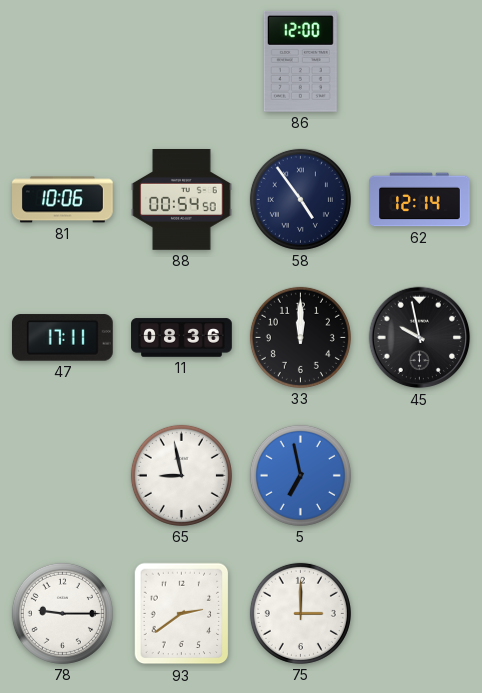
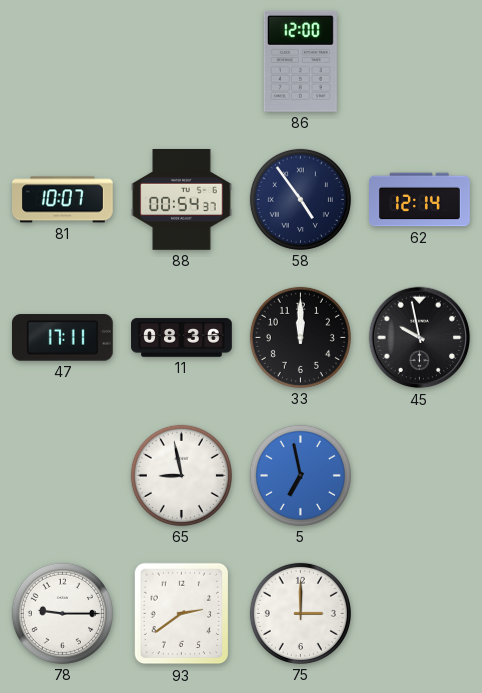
81: 10:06 -> 10:07
88: 00:54:50 -> 00:54:37
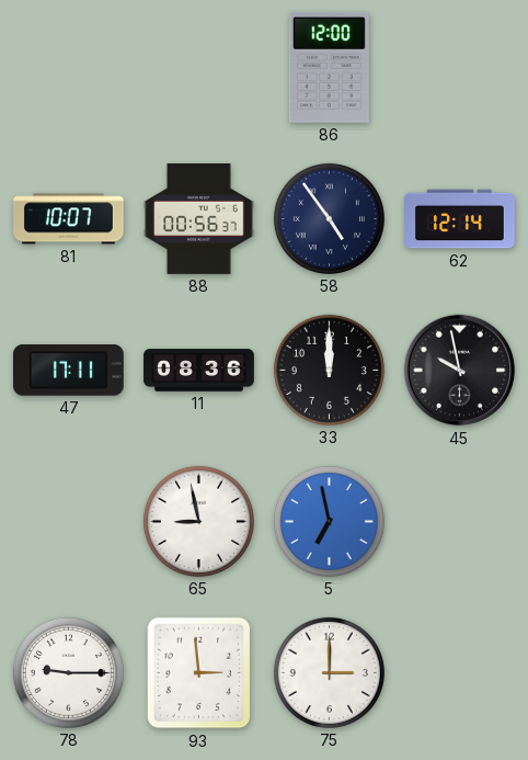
88: 00:54 -> 00:56
93: 2:39 -> 2:59
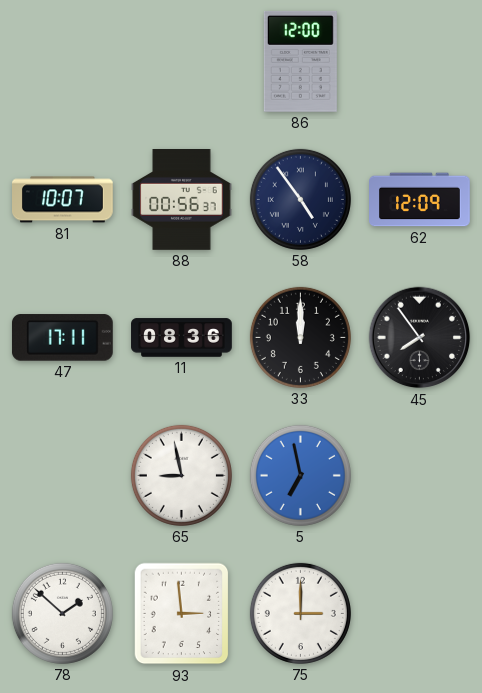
62: 12:14 -> 12:09
45: 9:58 -> 7:54
78: 9:15 -> 1:52
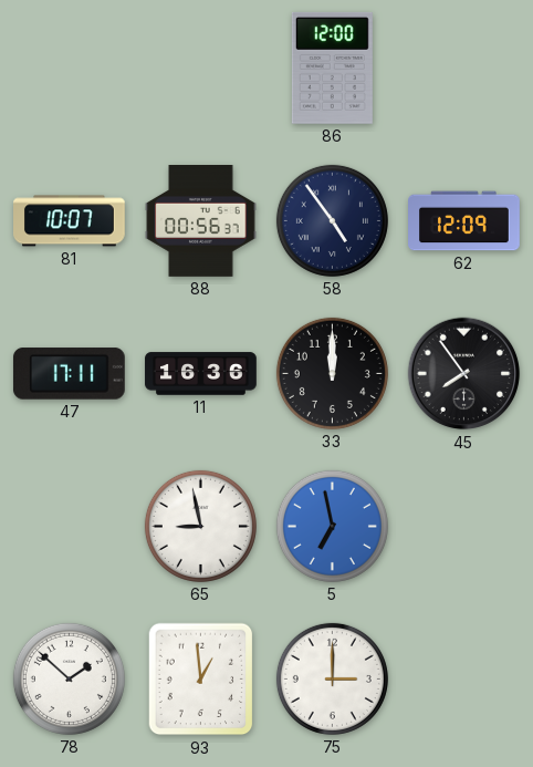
11: 08:36 -> 16:36
93: 2:59 -> 12:59
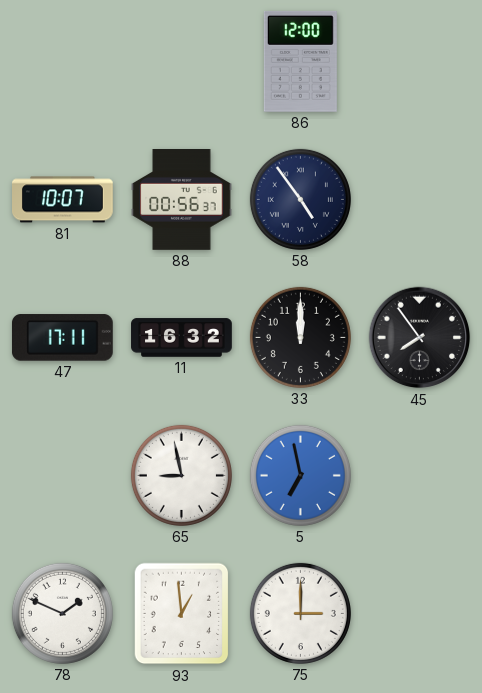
62: 12:09 -> none
11: 16:36 -> 16:32
78: 1:52 -> 1:49
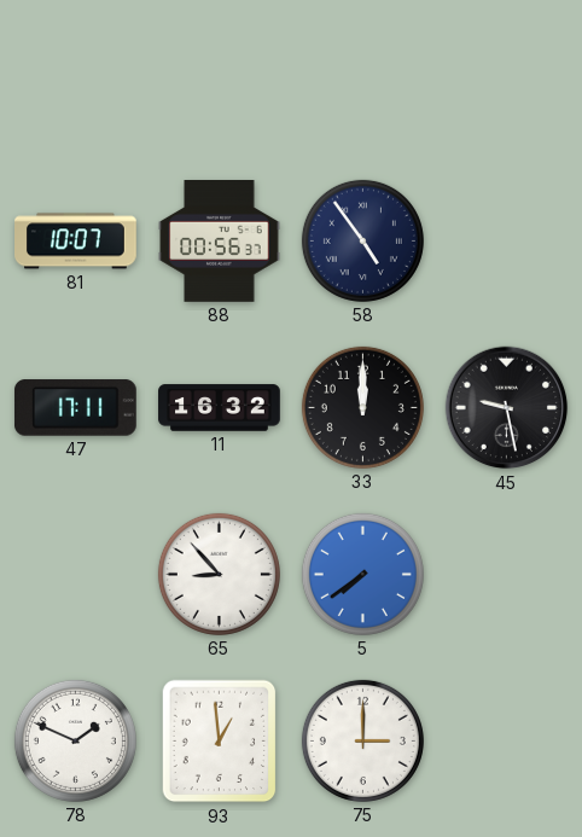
86: 12:00 -> none
45: 7:54 -> 9:28
65: 8:58 -> 8:53
5: 6:58 -> 7:39
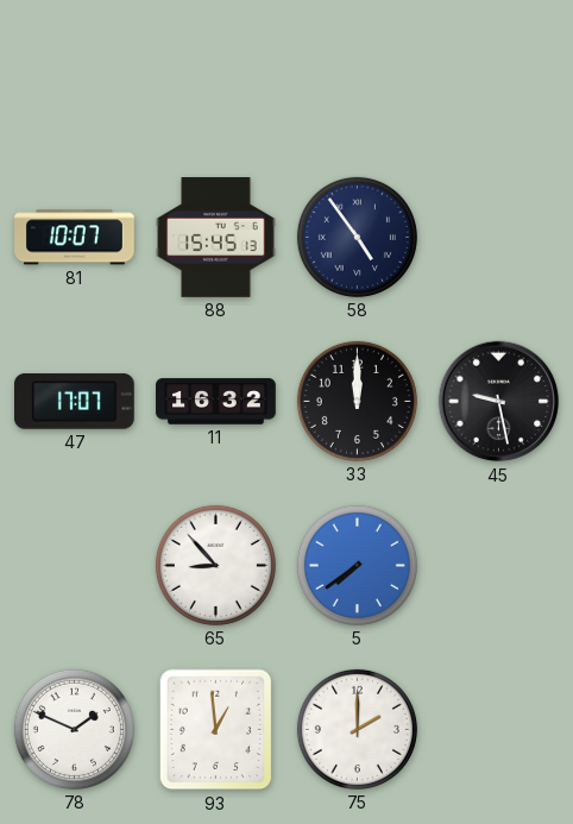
88: 00:56 -> 15:45
47: 17:11 -> 17:07
75: 3:00 -> 2:00
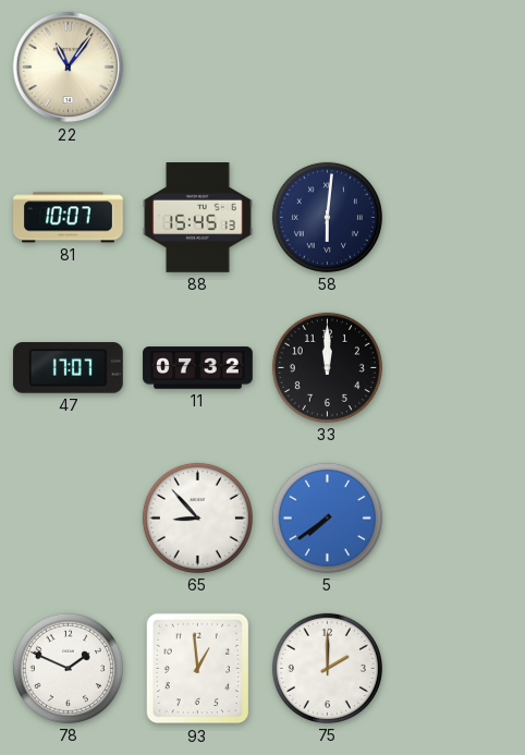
22: none -> 11:06
58: 4:54 -> 6:01
11: 16:32 -> 07:32
45: 9:28 -> none
